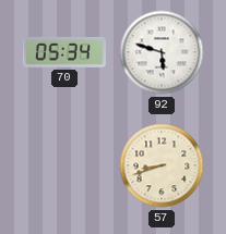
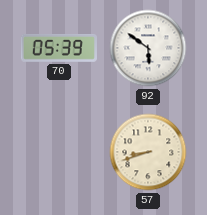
70: 05:34 -> 05:39
92: 5:48 -> 5:51
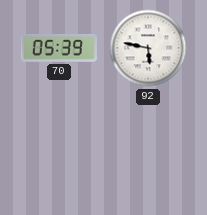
92: 5:51 -> 5:47
57: 8:42 -> none
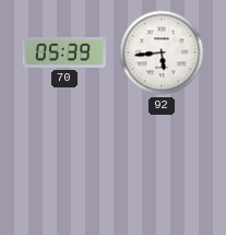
92: 5:47 -> 5:44
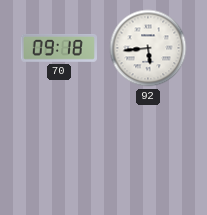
70: 05:39 -> 09:18
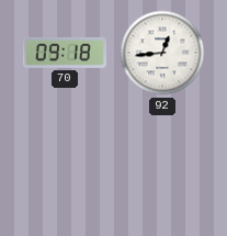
92: 5:44 -> 12:44
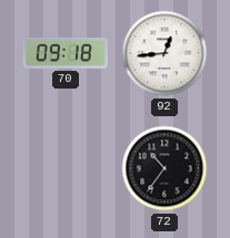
72: none -> 10:36
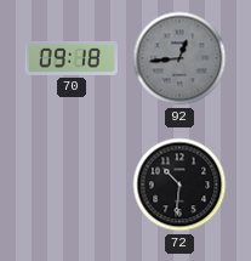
92 dial: white -> grey
72: 10:36 -> 10:31
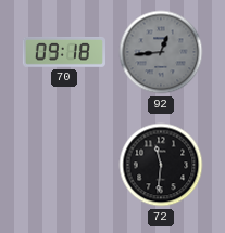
72: 10:31 -> 11:31
